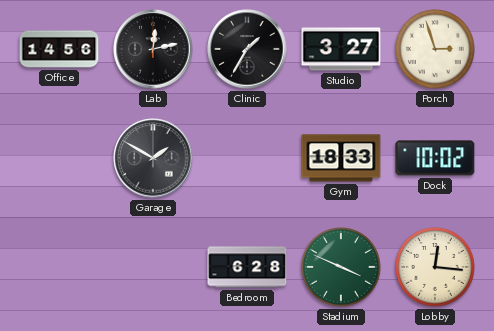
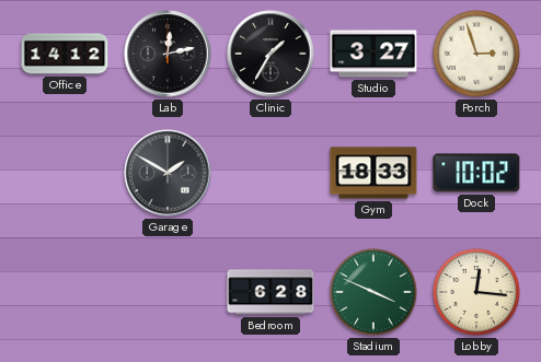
Office: 14:56 -> 14:12
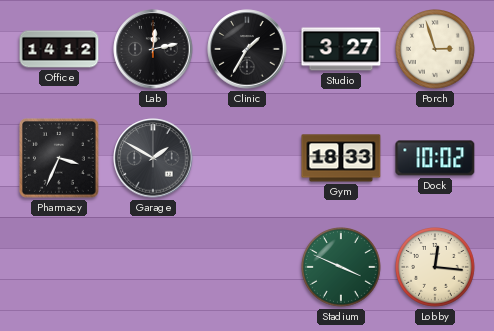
Pharmacy: none -> 3:34
Bedroom: 6:28 -> none
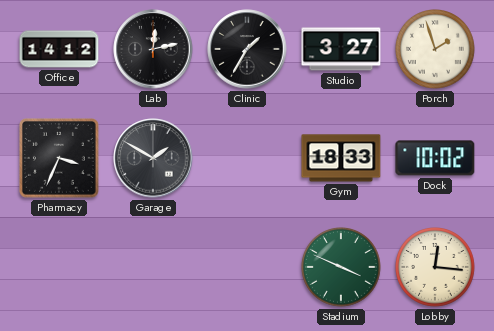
Porch: 2:57 -> 1:57
